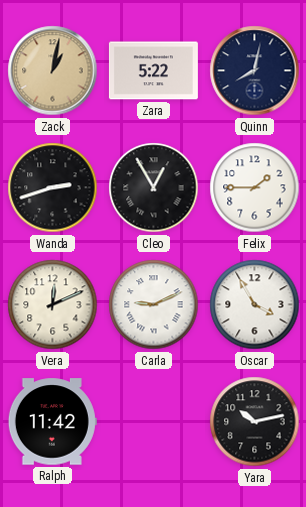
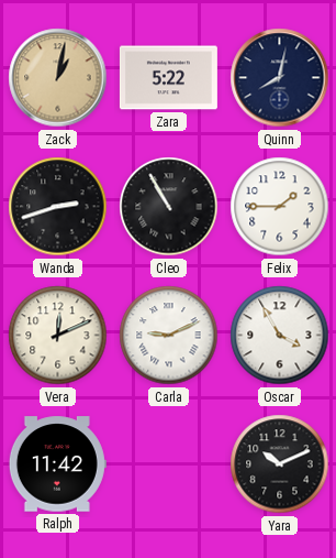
Cleo: 12:55 -> 10:55
Yara: 10:13 -> 10:11
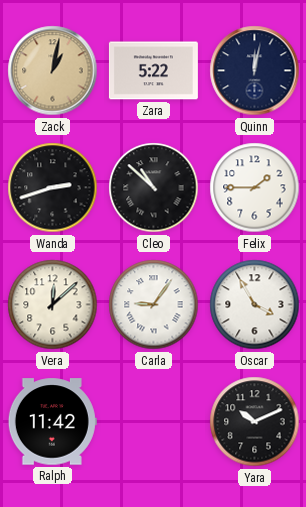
Quinn: 8:02 -> 12:02
Cleo: 10:55 -> 10:52
Vera: 12:11 -> 12:08
Carla: 9:11 -> 9:06
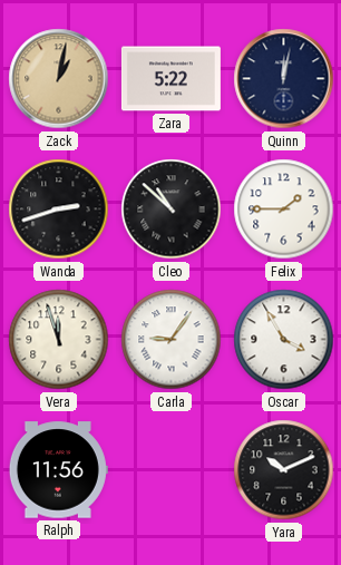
Vera: 12:08 -> 11:57
Ralph: 11:42 -> 11:56
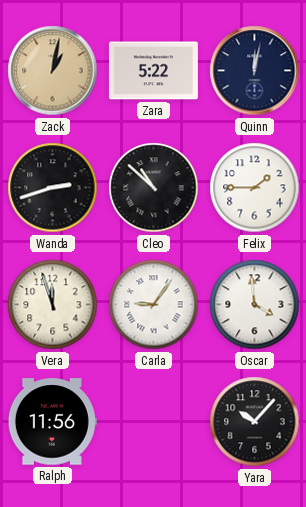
Oscar: 3:55 -> 3:59
Yara: 10:11 -> 10:07
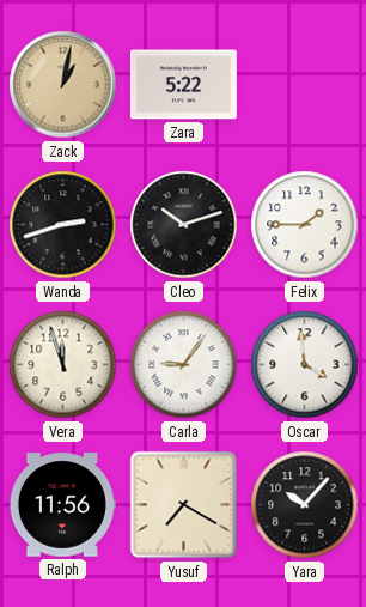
Quinn: 12:02 -> none
Cleo: 10:52 -> 10:12
Yusuf: none -> 7:20
